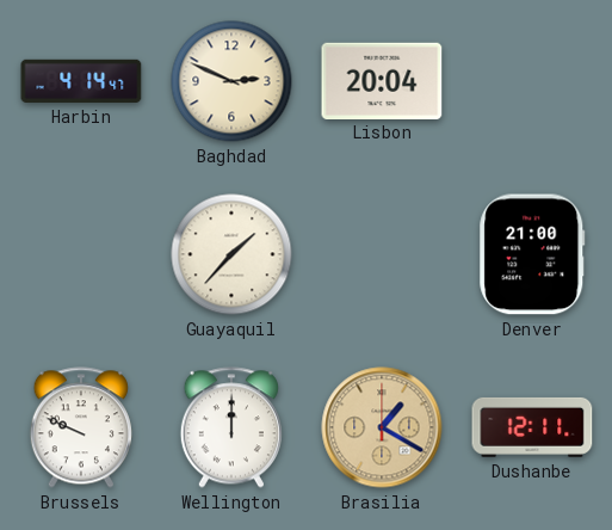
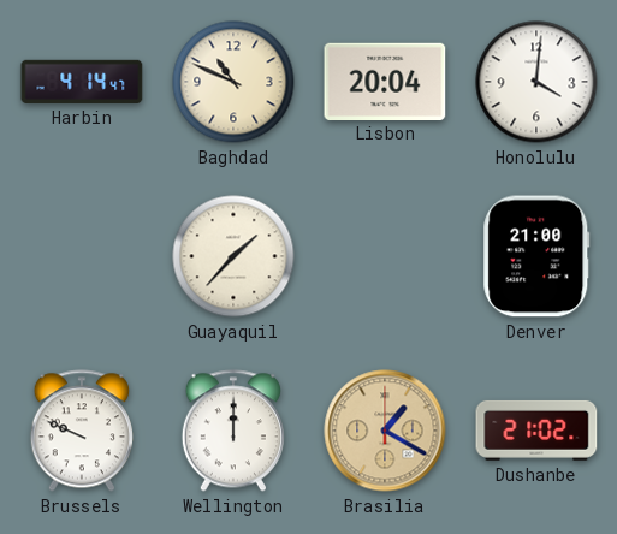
Baghdad: 2:49 -> 10:49
Honolulu: none -> 4:01
Dushanbe: 12:11 -> 21:02
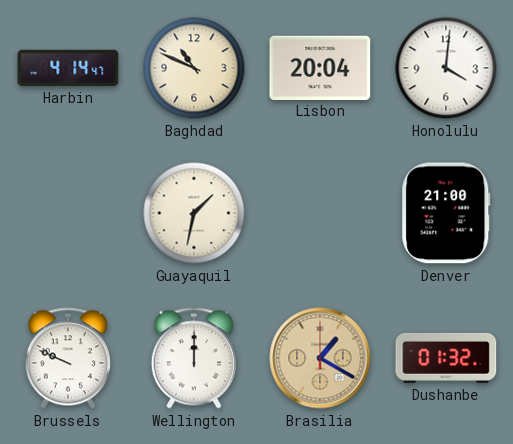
Guayaquil: 1:37 -> 1:32
Dushanbe: 21:02 -> 01:32
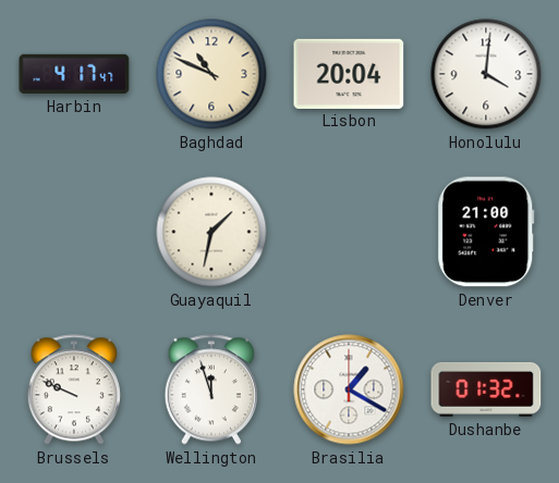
Harbin: 4:14 -> 4:17
Wellington: 12:00 -> 11:57
Brasilia dial: champagne -> white
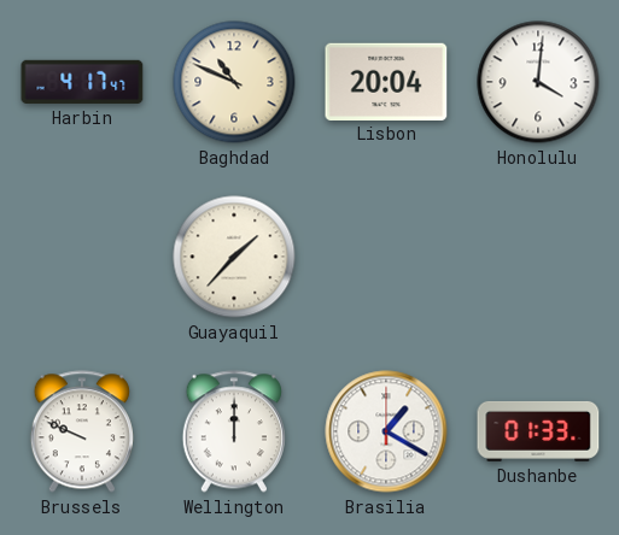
Guayaquil: 1:32 -> 1:37
Denver: 21:00 -> none
Wellington: 11:57 -> 12:00
Dushanbe: 01:32 -> 01:33
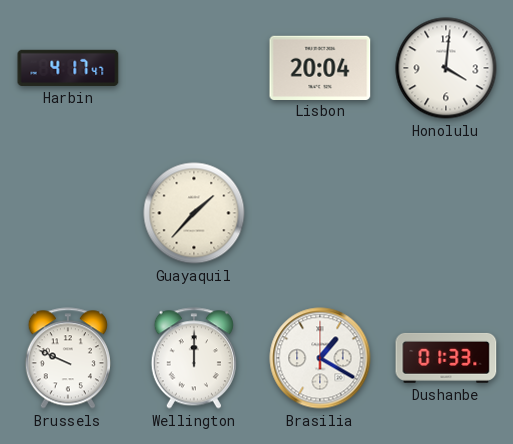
Baghdad: 10:49 -> none
